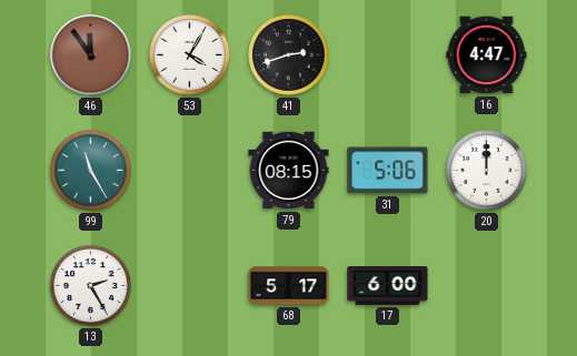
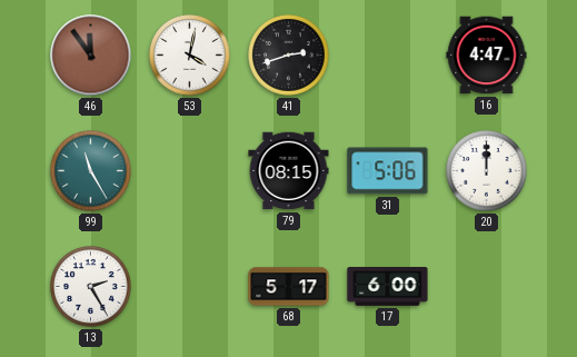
53: 4:05 -> 4:02
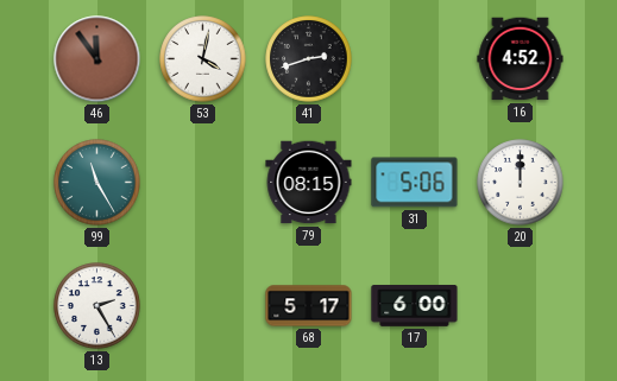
16: 4:47 -> 4:52
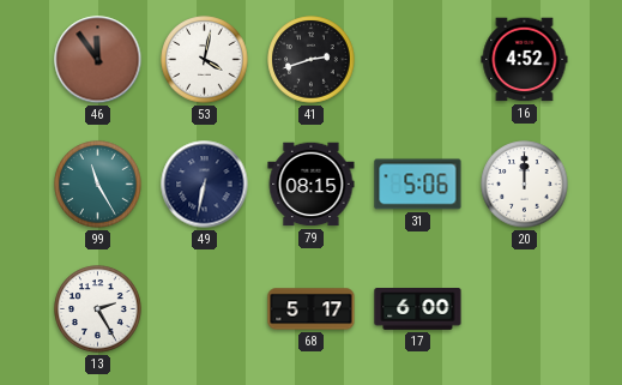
49: none -> 6:32
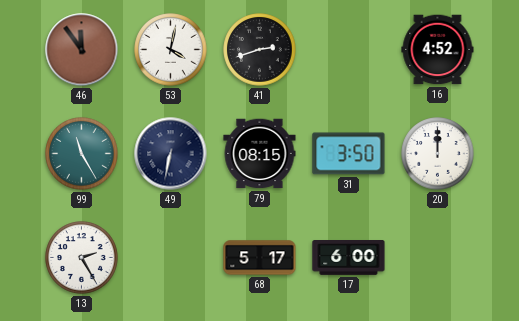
31: 5:06 -> 3:50
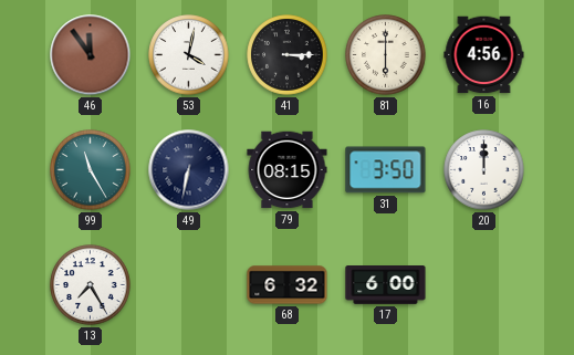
41: 2:42 -> 3:15
81: none -> 6:00
16: 4:52 -> 4:56
13: 2:25 -> 7:25
68: 5:17 -> 6:32
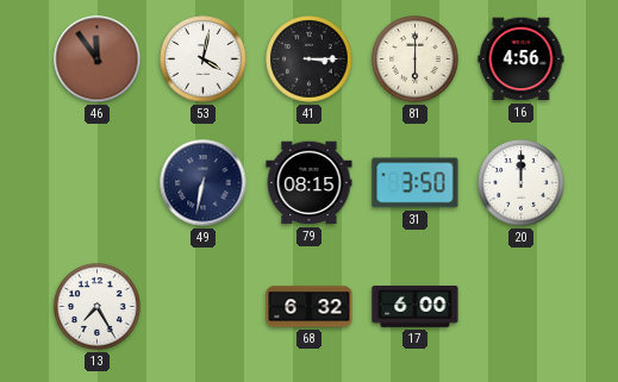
99: 11:25 -> none
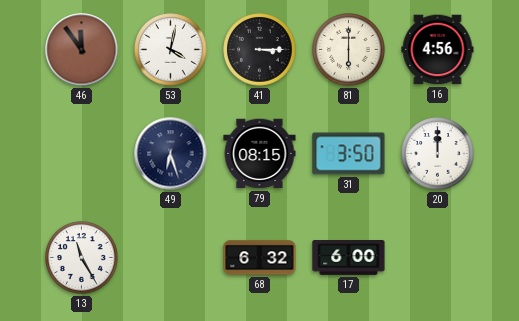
49: 6:32 -> 6:27
13: 7:25 -> 11:25
